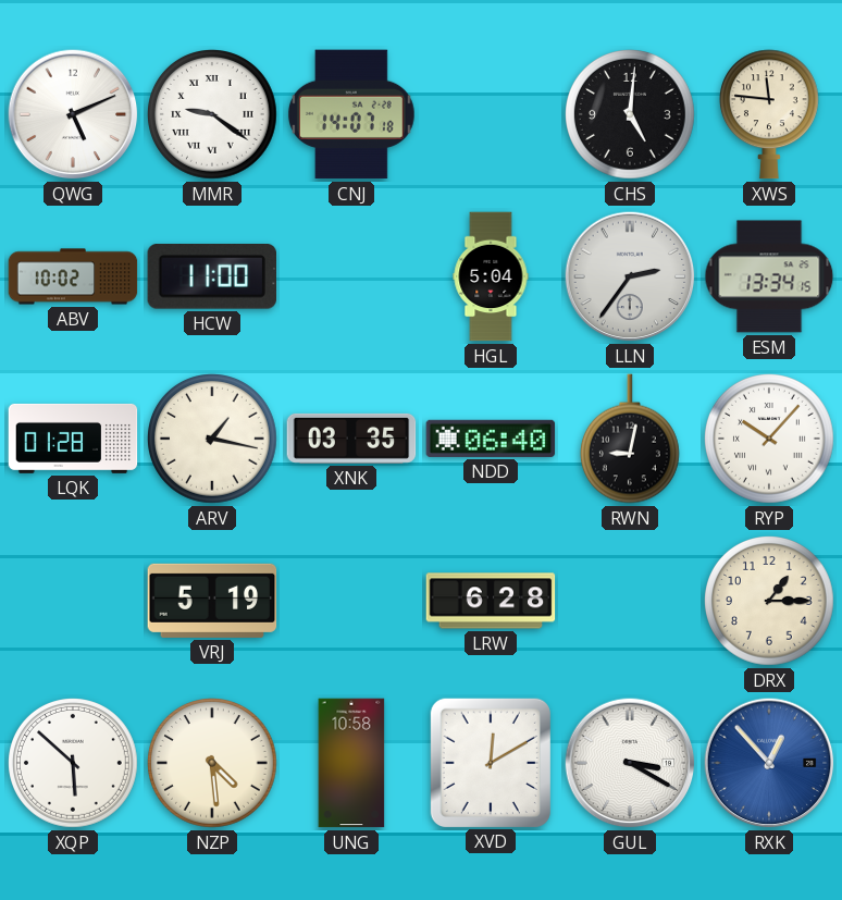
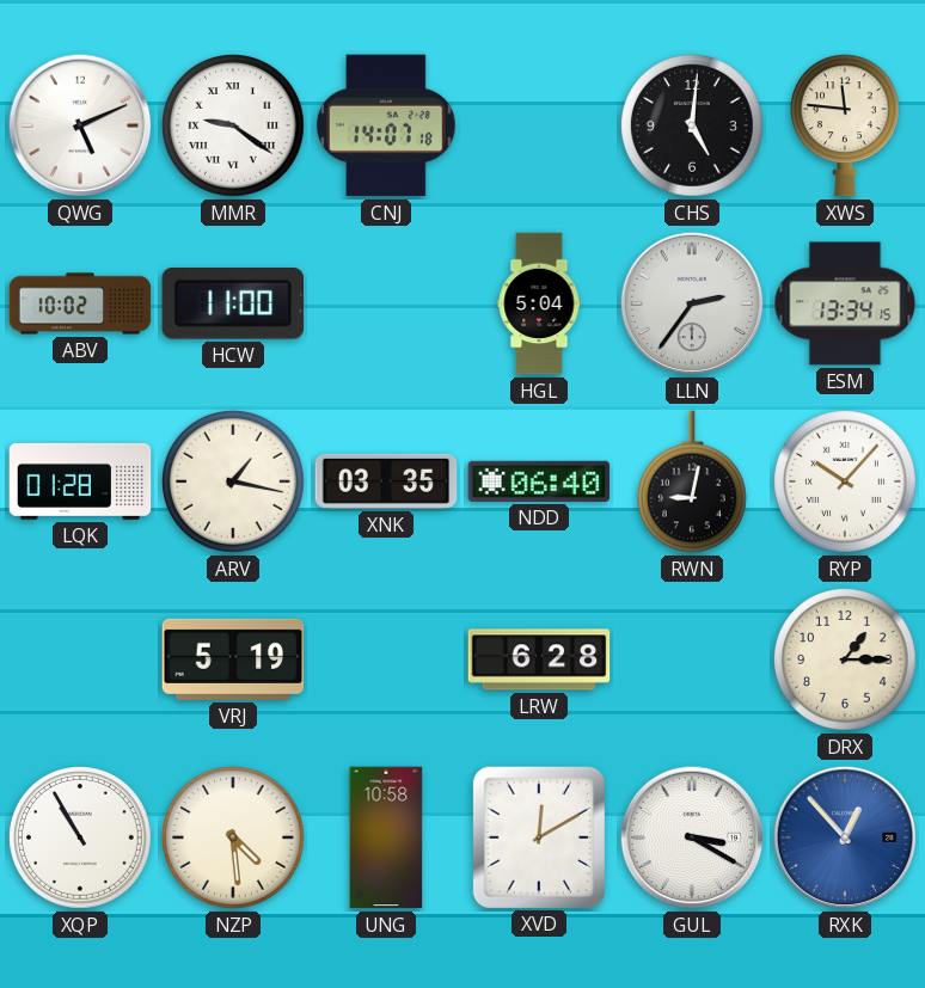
XQP: 5:52 -> 10:55
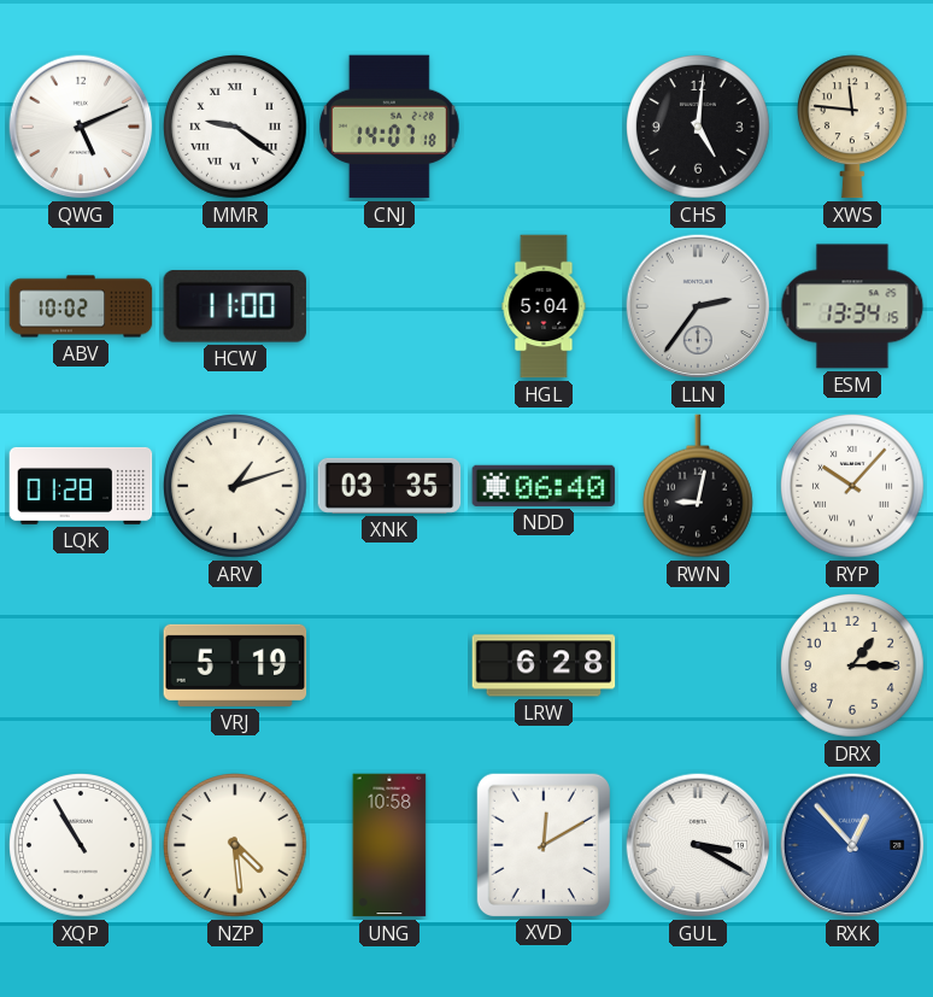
ARV: 1:17 -> 1:12
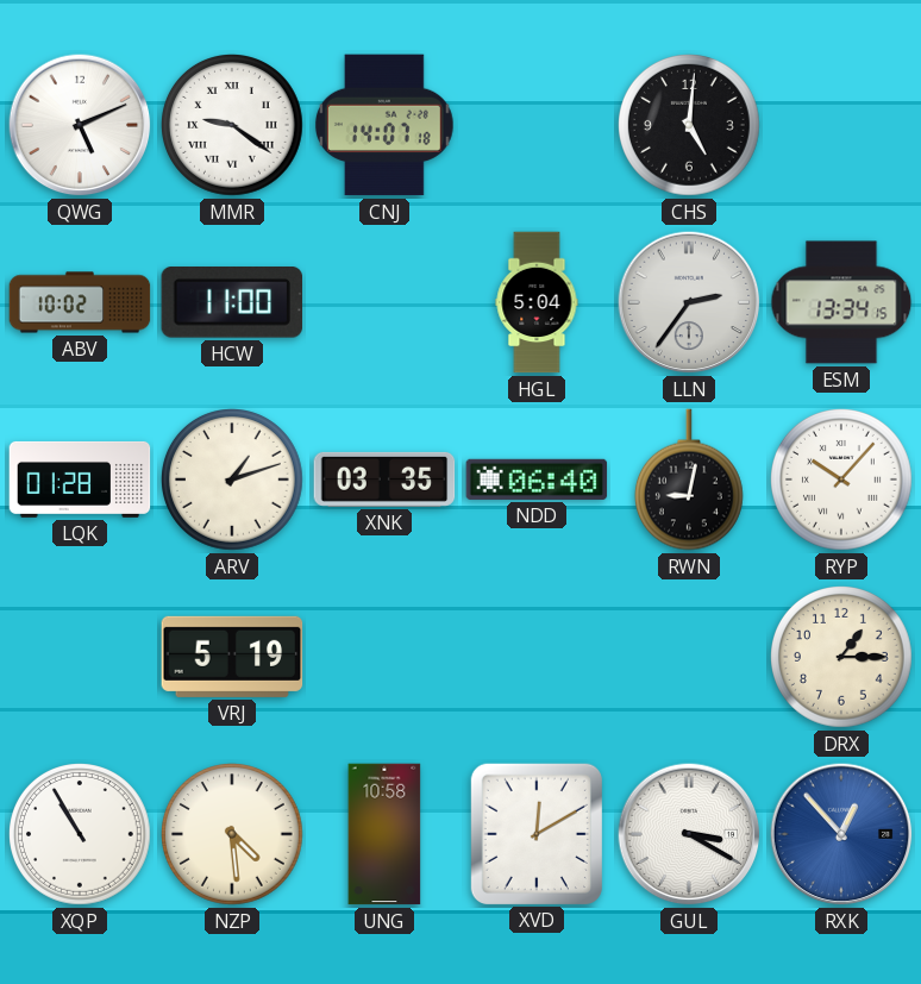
XWS: 11:46 -> none
LRW: 6:28 -> none
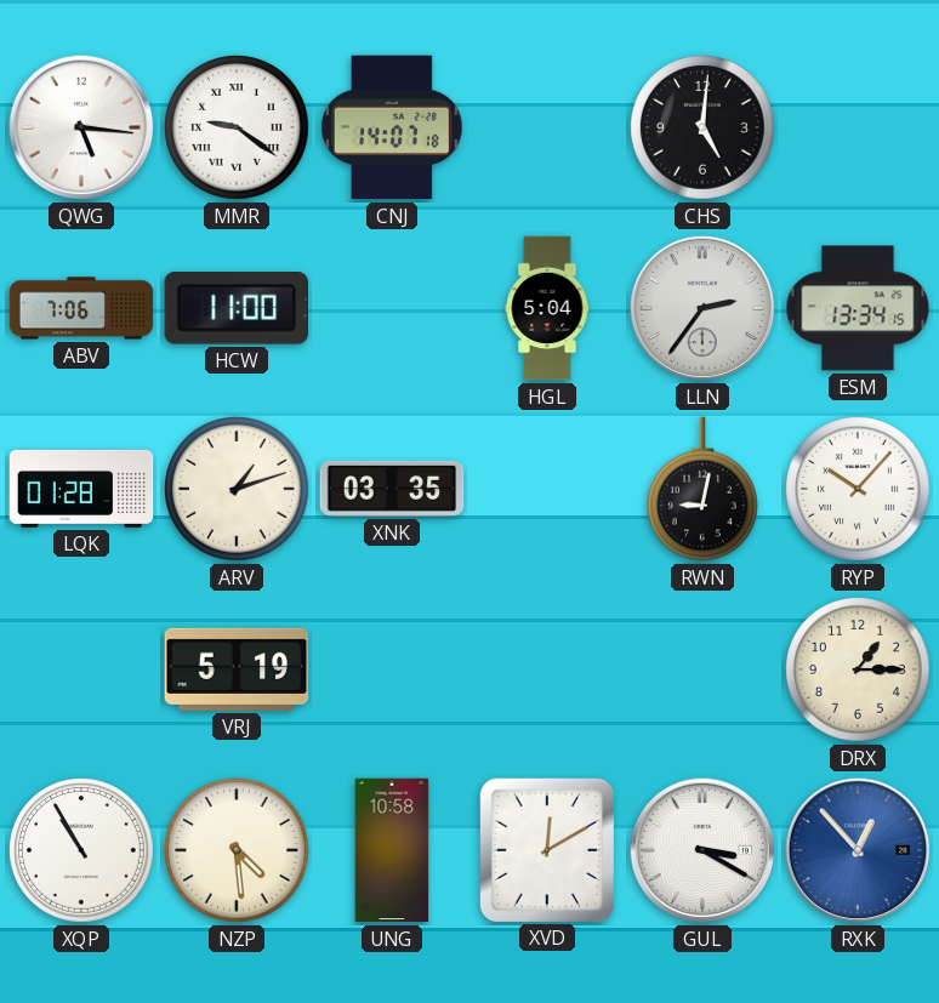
QWG: 5:11 -> 5:16
ABV: 10:02 -> 7:06
NDD: 06:40 -> none
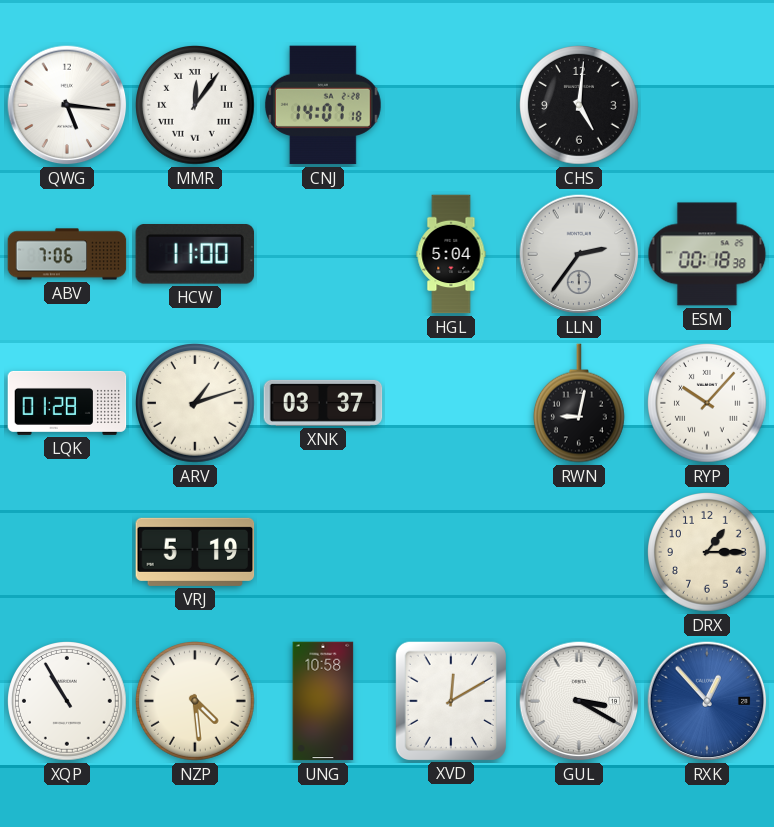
MMR: 9:21 -> 12:06
ESM: 13:34 -> 00:18
XNK: 03:35 -> 03:37
